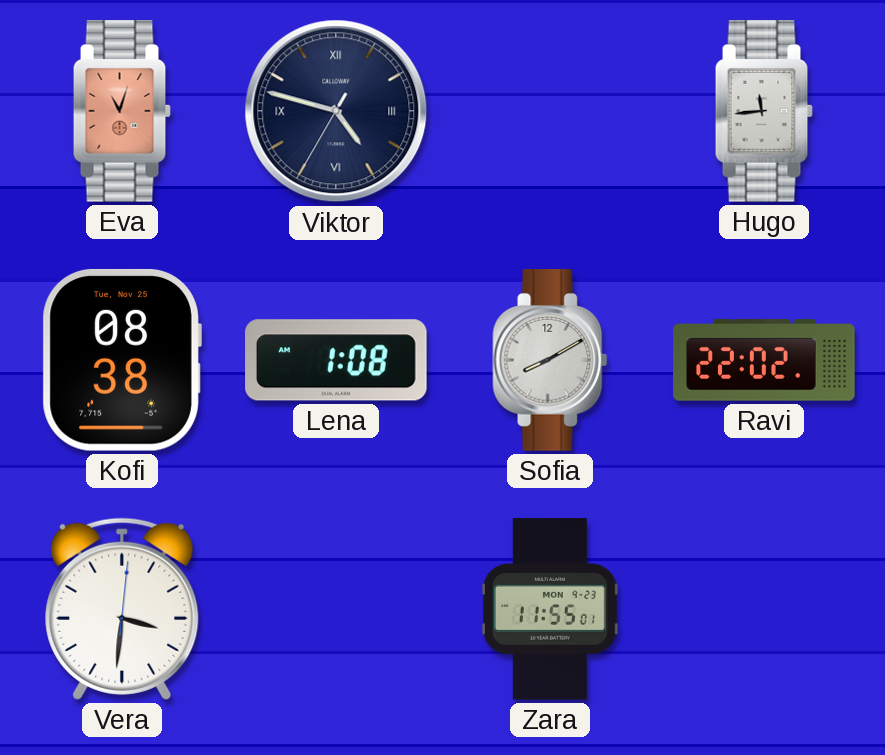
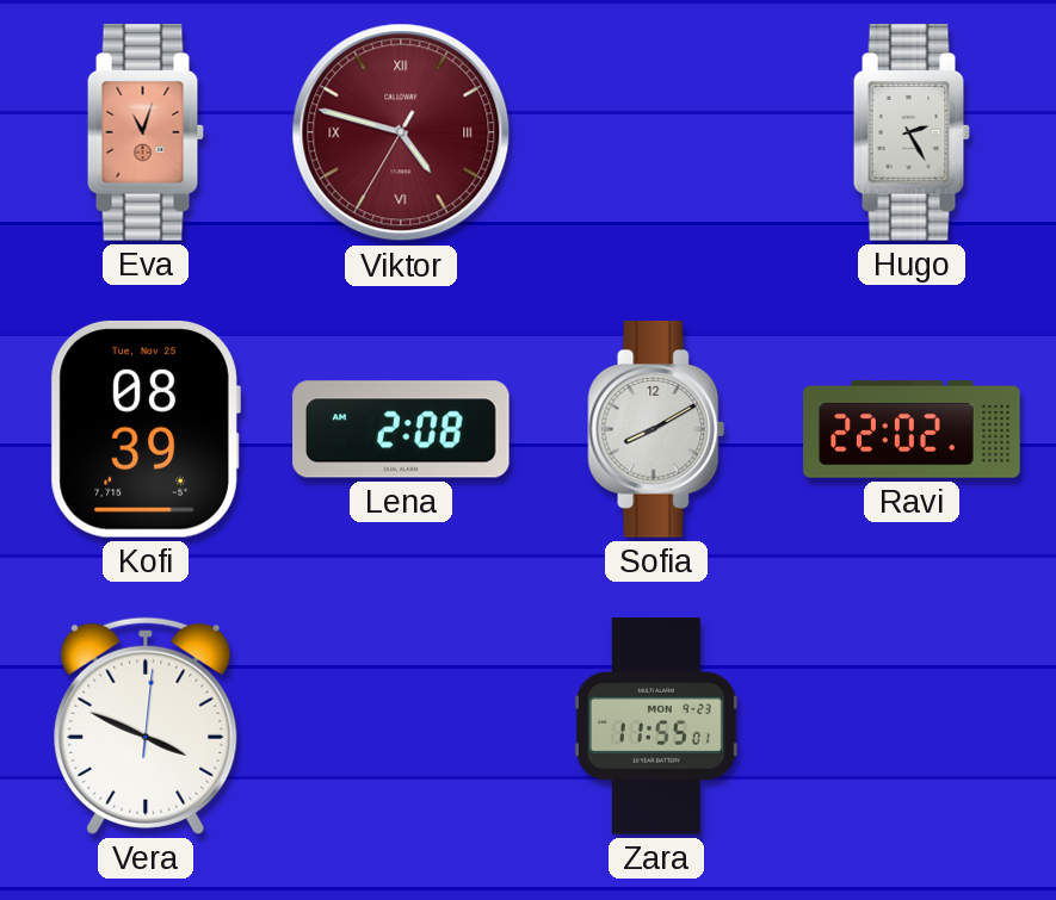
Viktor dial: navy -> burgundy
Hugo: 11:44 -> 2:25
Kofi: 08:38 -> 08:39
Lena: 1:08 -> 2:08
Vera: 3:31 -> 3:49
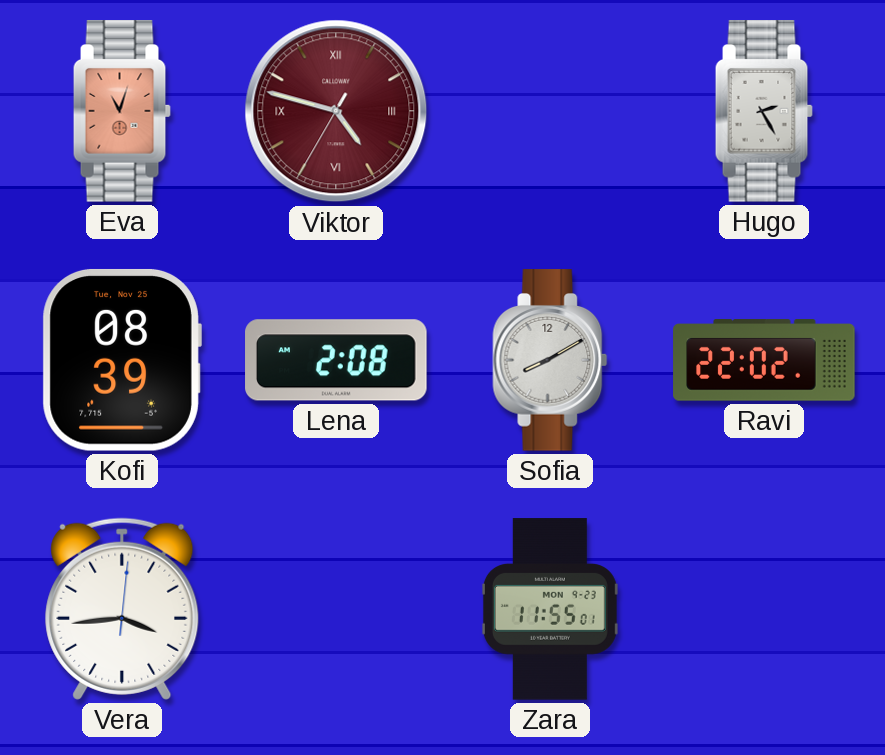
Vera: 3:49 -> 3:44
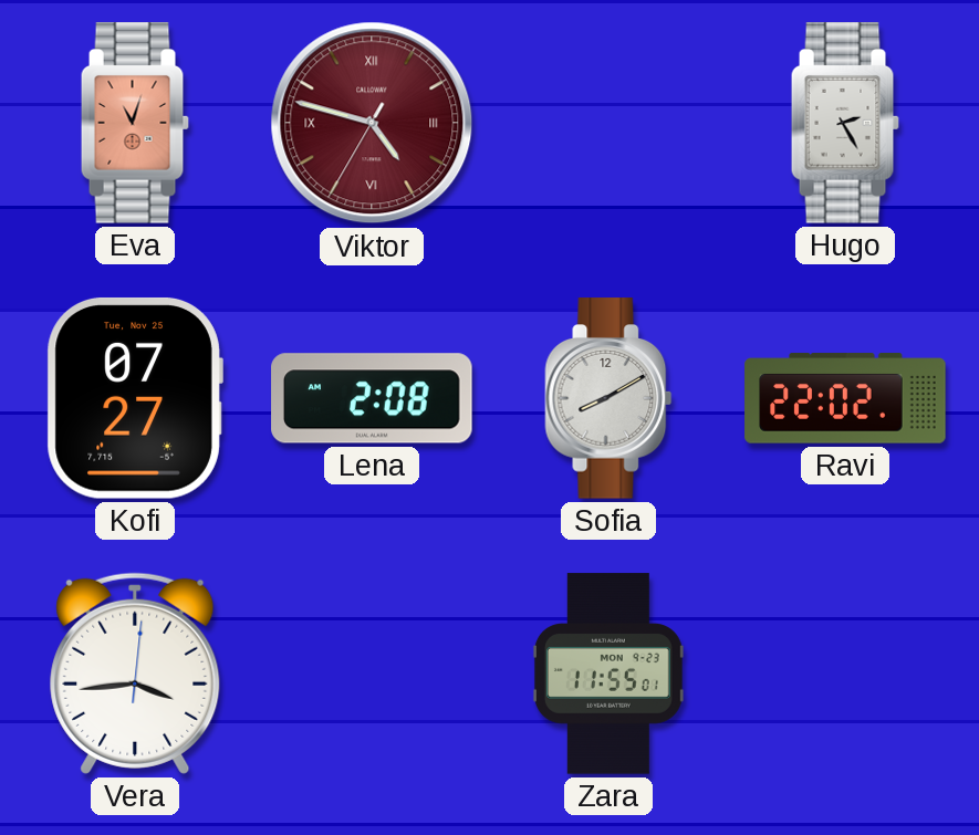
Kofi: 08:39 -> 07:27
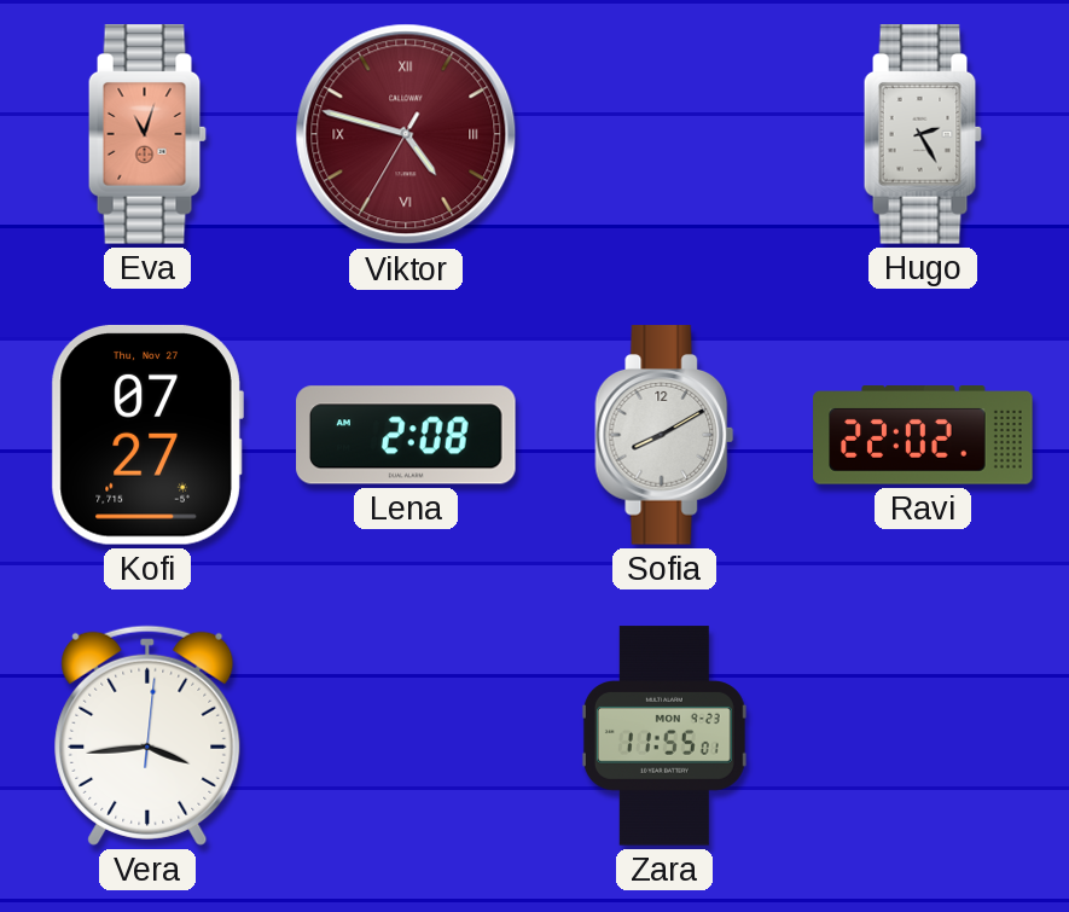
Kofi date: Tue, Nov 25 -> Thu, Nov 27
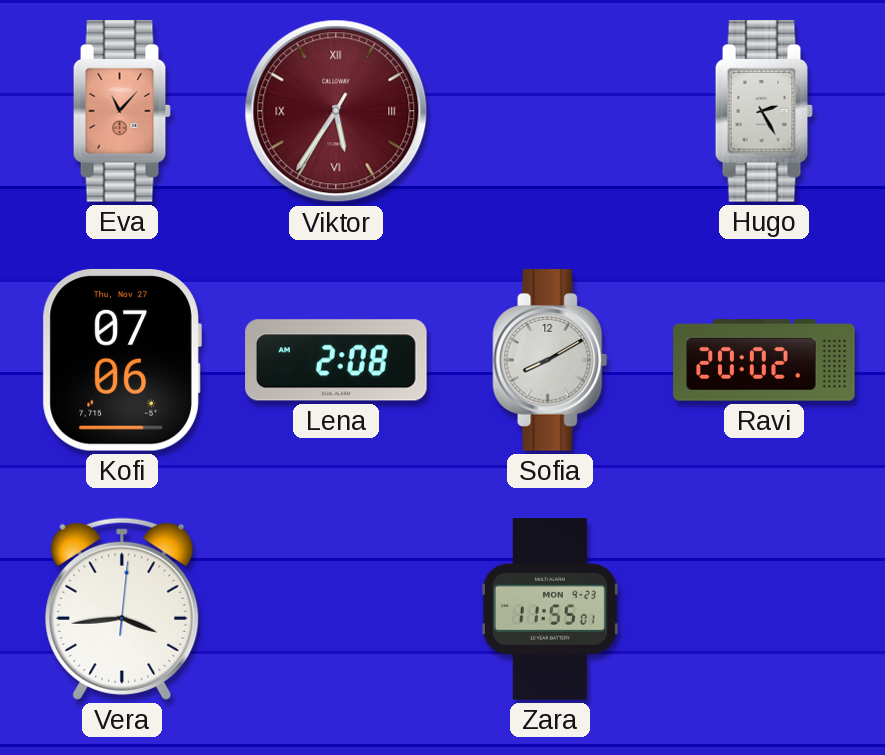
Eva: 11:03 -> 11:07
Viktor: 4:47 -> 5:35
Kofi: 07:27 -> 07:06
Ravi: 22:02 -> 20:02
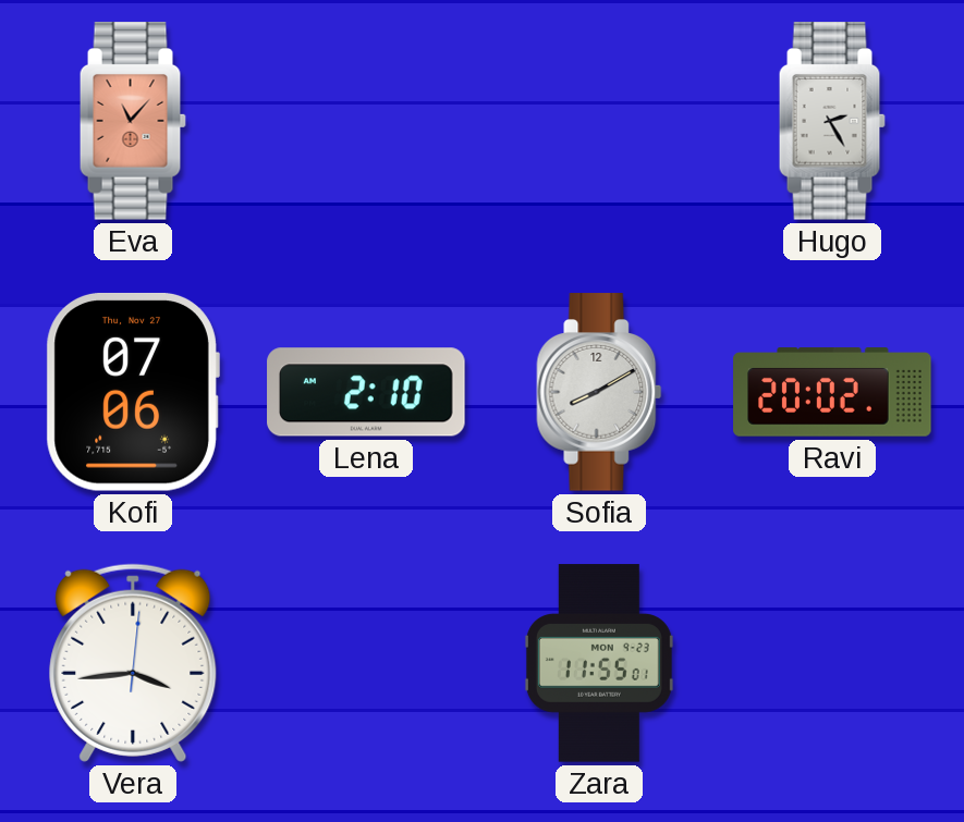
Viktor: 5:35 -> none
Lena: 2:08 -> 2:10
